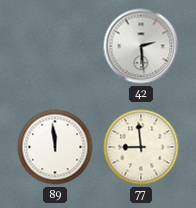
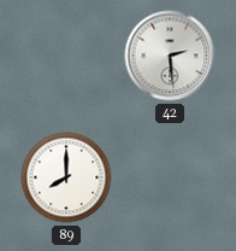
89: 11:59 -> 8:00
77: 8:59 -> none
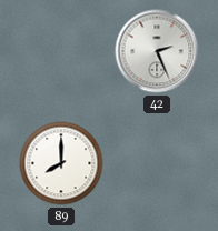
42: 2:29 -> 2:26
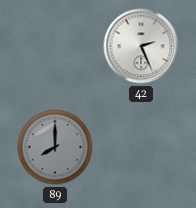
89 dial: white -> grey
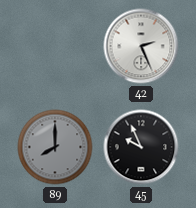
45: none -> 9:56
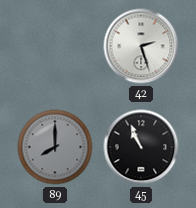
42: 2:26 -> 2:27
45: 9:56 -> 10:56
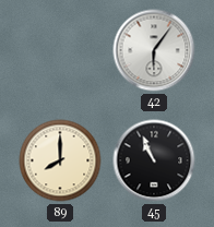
42: 2:27 -> 6:06
89 dial: grey -> cream
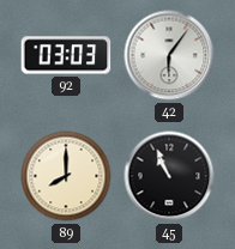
92: none -> 03:03
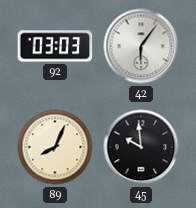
89: 8:00 -> 8:04
45: 10:56 -> 9:59
